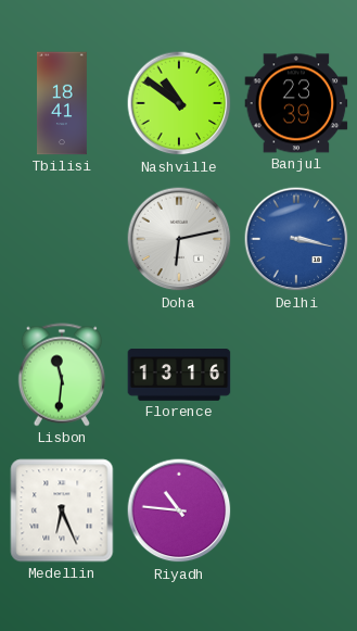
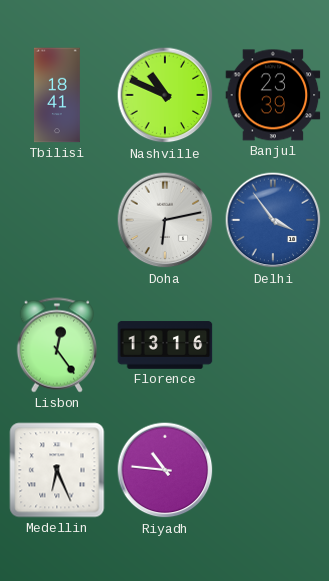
Nashville: 10:51 -> 10:49
Delhi: 3:17 -> 3:54
Lisbon: 11:31 -> 12:24
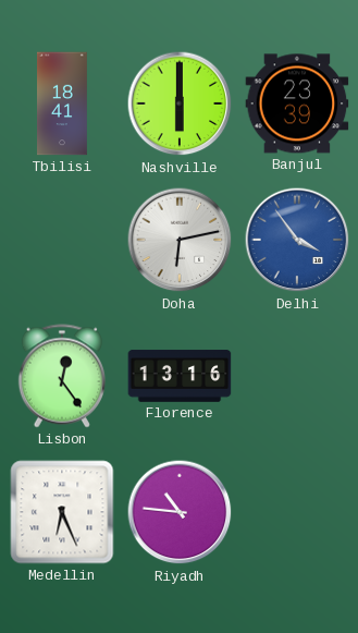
Nashville: 10:49 -> 6:00
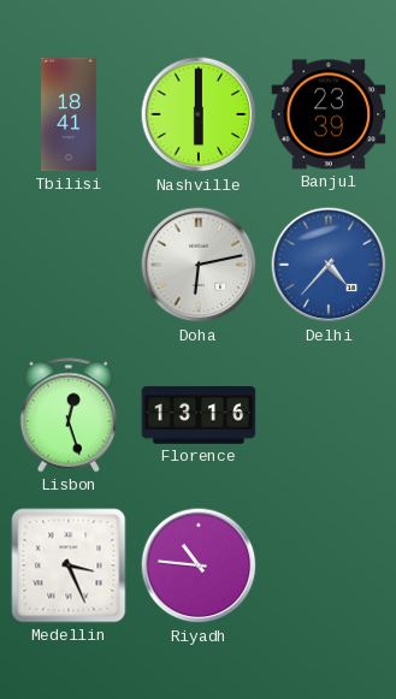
Delhi: 3:54 -> 4:37
Lisbon: 12:24 -> 12:27
Medellin: 6:26 -> 3:26
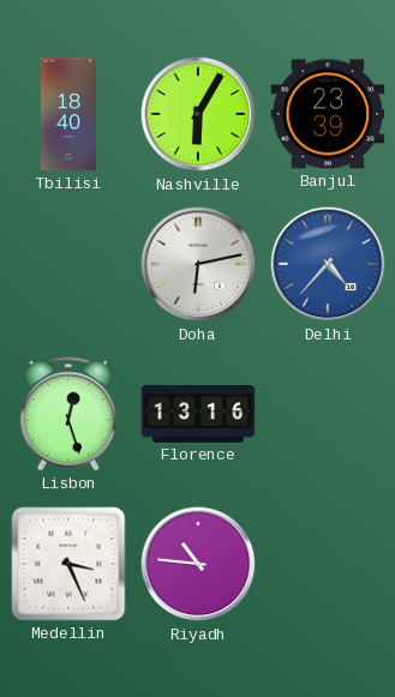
Tbilisi: 18:41 -> 18:40
Nashville: 6:00 -> 6:05
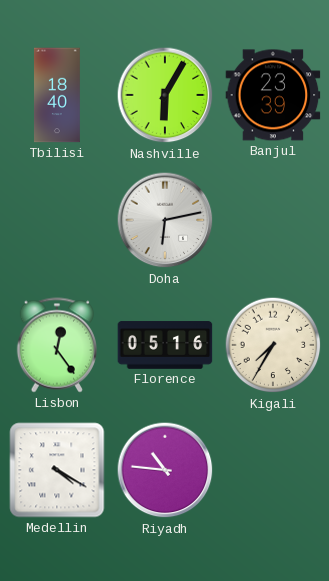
Delhi: 4:37 -> none
Lisbon: 12:27 -> 12:24
Florence: 13:16 -> 05:16
Kigali: none -> 7:35
Medellin: 3:26 -> 4:20
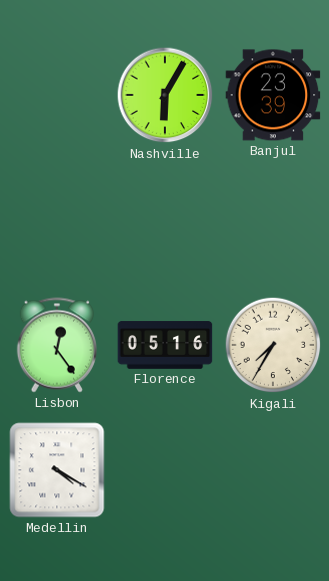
Tbilisi: 18:40 -> none
Doha: 6:13 -> none
Riyadh: 10:46 -> none
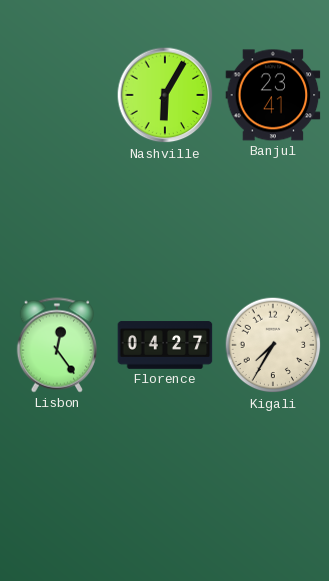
Banjul: 23:39 -> 23:41
Florence: 05:16 -> 04:27
Medellin: 4:20 -> none
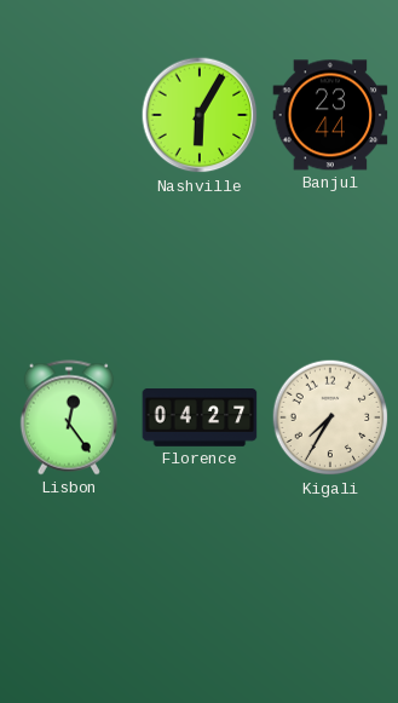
Banjul: 23:41 -> 23:44
